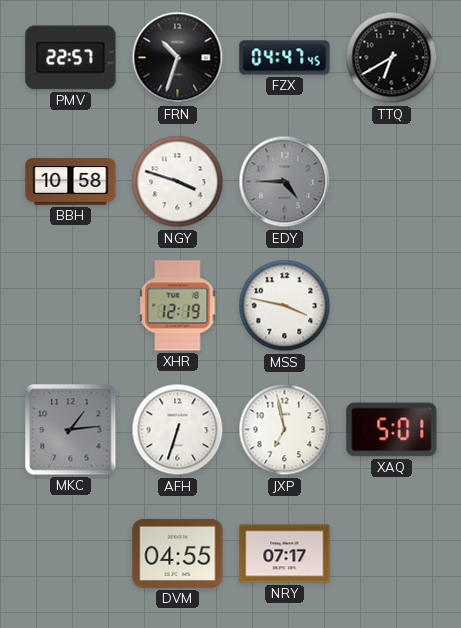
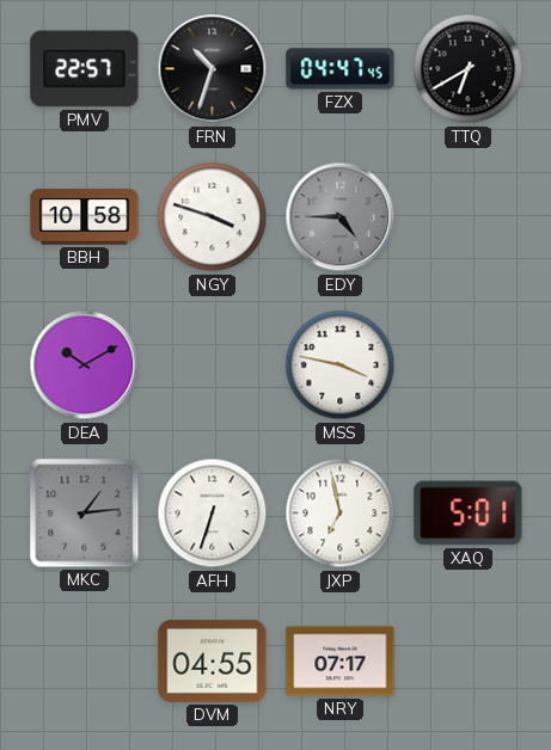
DEA: none -> 10:10
XHR: 12:19 -> none
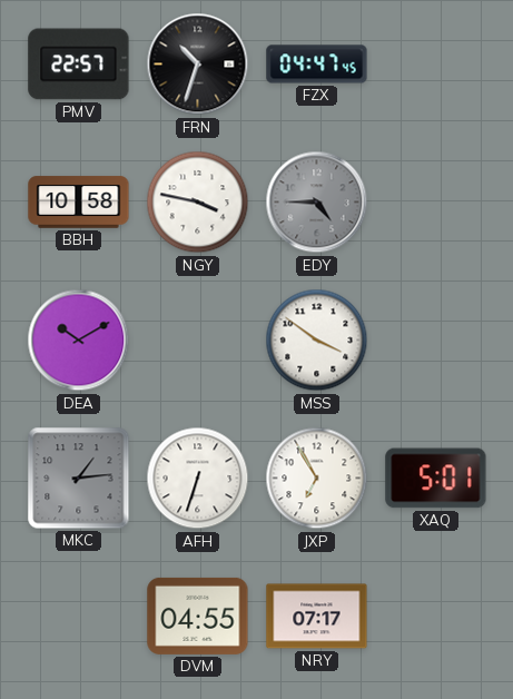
TTQ: 6:40 -> none
NGY: 3:48 -> 3:47
MSS: 3:47 -> 3:51
JXP: 6:58 -> 6:55
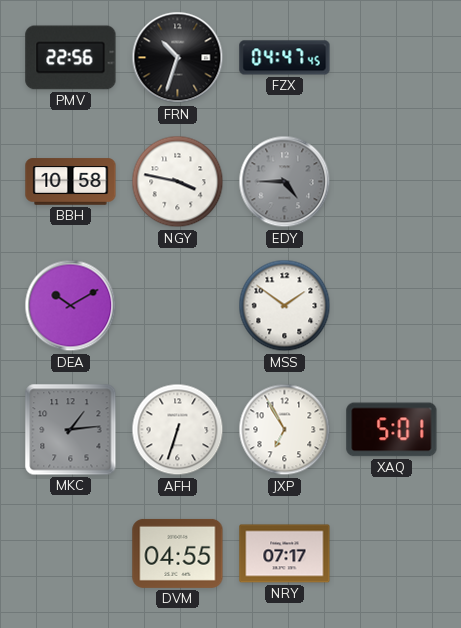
PMV: 22:57 -> 22:56
MSS: 3:51 -> 1:51
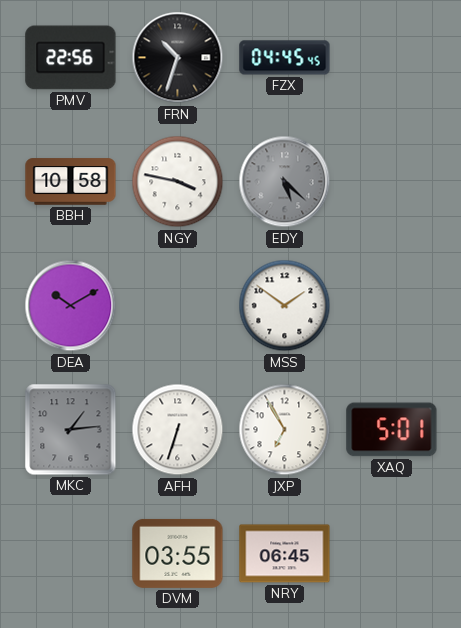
FZX: 04:47 -> 04:45
EDY: 4:45 -> 5:22
DVM: 04:55 -> 03:55
NRY: 07:17 -> 06:45
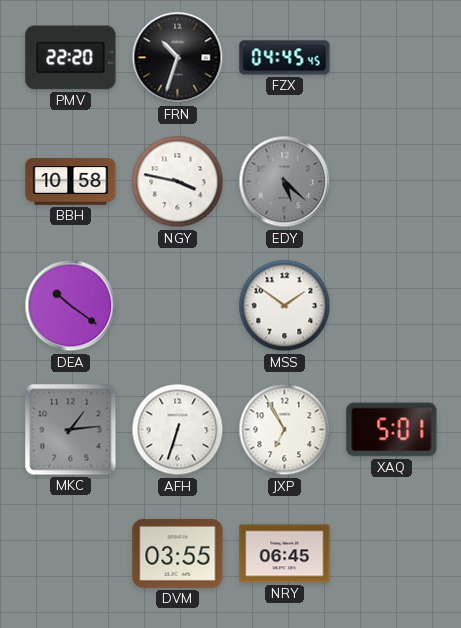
PMV: 22:56 -> 22:20
DEA: 10:10 -> 10:21
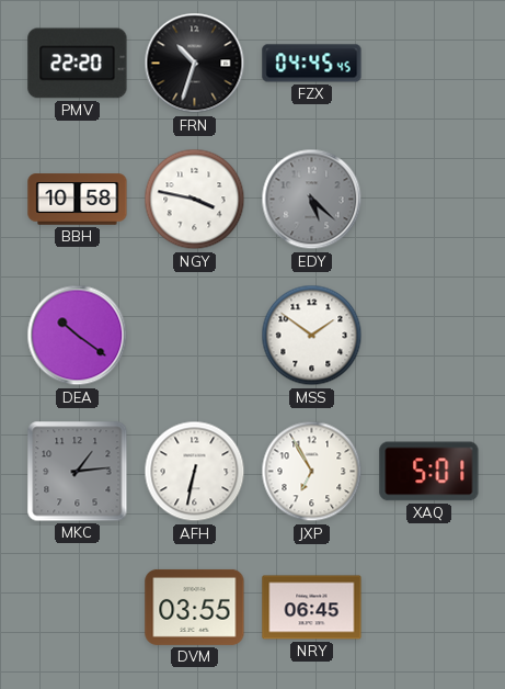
AFH: 6:33 -> 6:32
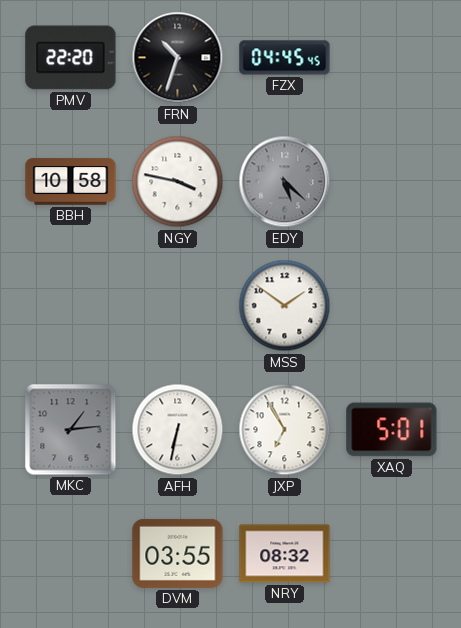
DEA: 10:21 -> none
NRY: 06:45 -> 08:32
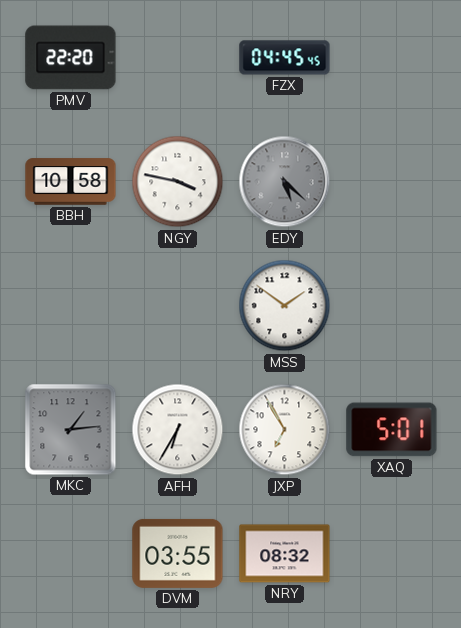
FRN: 10:33 -> none
AFH: 6:32 -> 6:35
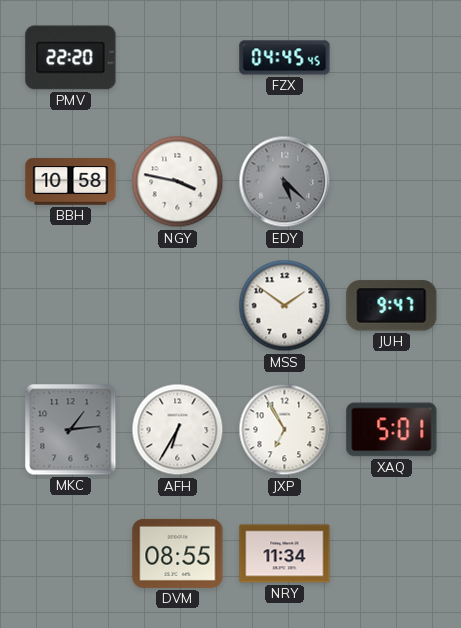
JUH: none -> 9:47
DVM: 03:55 -> 08:55
NRY: 08:32 -> 11:34
